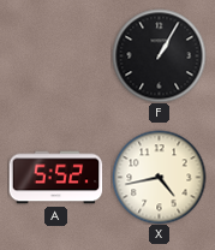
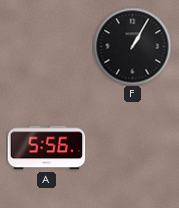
A: 5:52 -> 5:56
X: 4:43 -> none
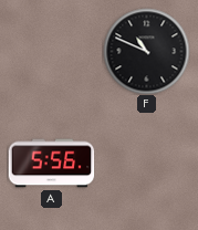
F: 1:05 -> 10:49
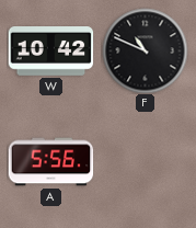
W: none -> 10:42
